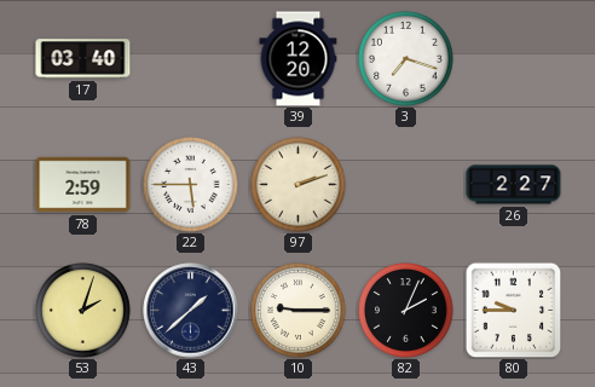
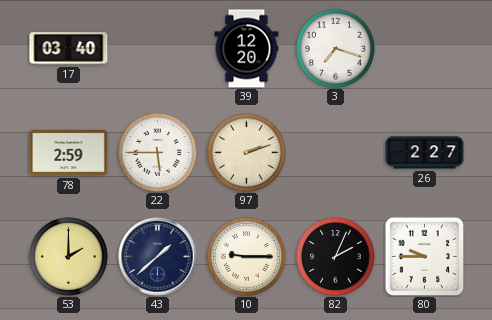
53: 2:03 -> 2:00
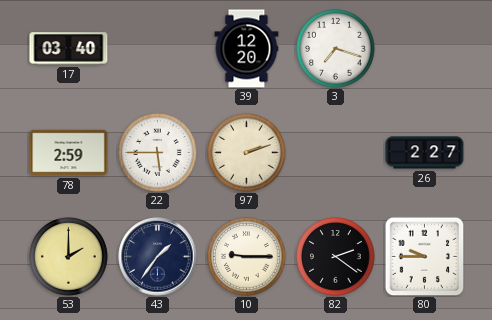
43: 1:38 -> 1:36
82: 2:04 -> 2:21
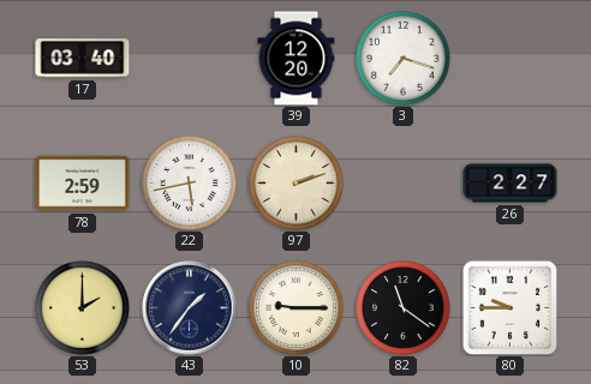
22: 5:45 -> 5:43
82: 2:21 -> 11:21
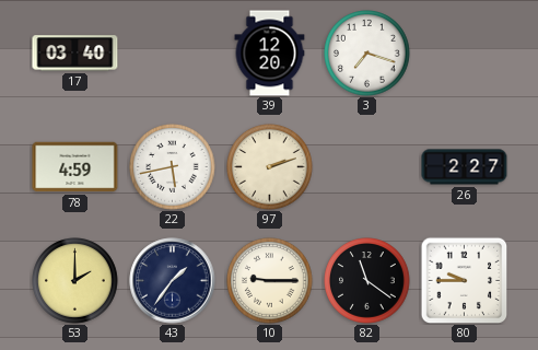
78: 2:59 -> 4:59
